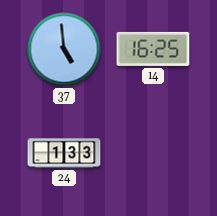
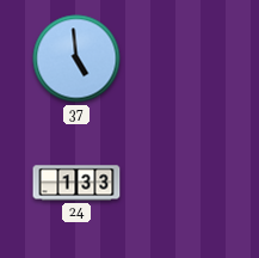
14: 16:25 -> none
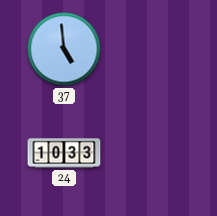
24: 1:33 -> 10:33
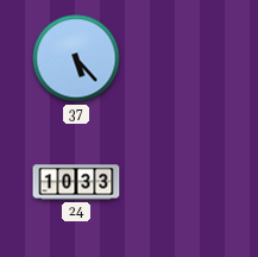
37: 4:59 -> 5:23
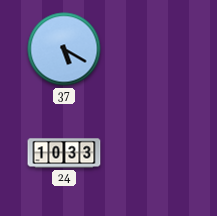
37: 5:23 -> 5:20
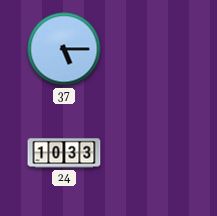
37: 5:20 -> 5:15
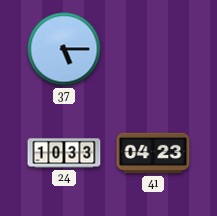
41: none -> 04:23
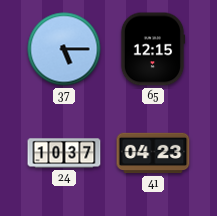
65: none -> 12:15
24: 10:33 -> 10:37
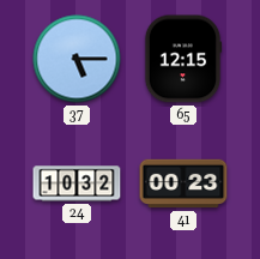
24: 10:37 -> 10:32
41: 04:23 -> 00:23
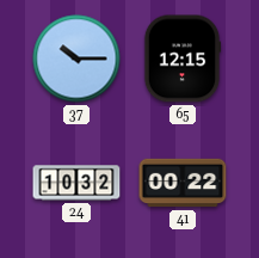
37: 5:15 -> 10:15
41: 00:23 -> 00:22
